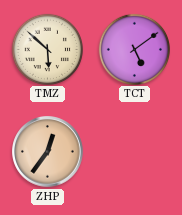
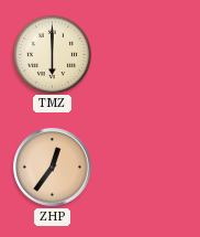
TMZ: 5:52 -> 6:00
TCT: 5:09 -> none
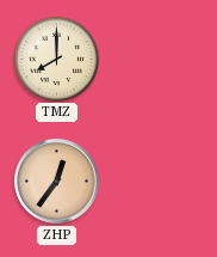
TMZ: 6:00 -> 8:00
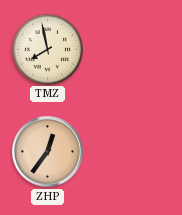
TMZ: 8:00 -> 7:58
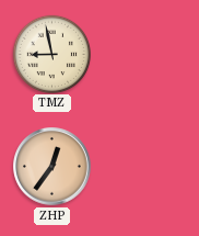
TMZ: 7:58 -> 8:58
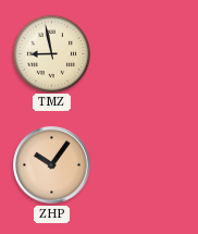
ZHP: 12:36 -> 10:06
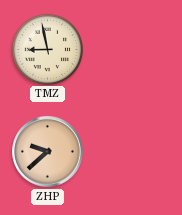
ZHP: 10:06 -> 9:38
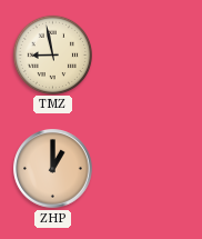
ZHP: 9:38 -> 1:00
